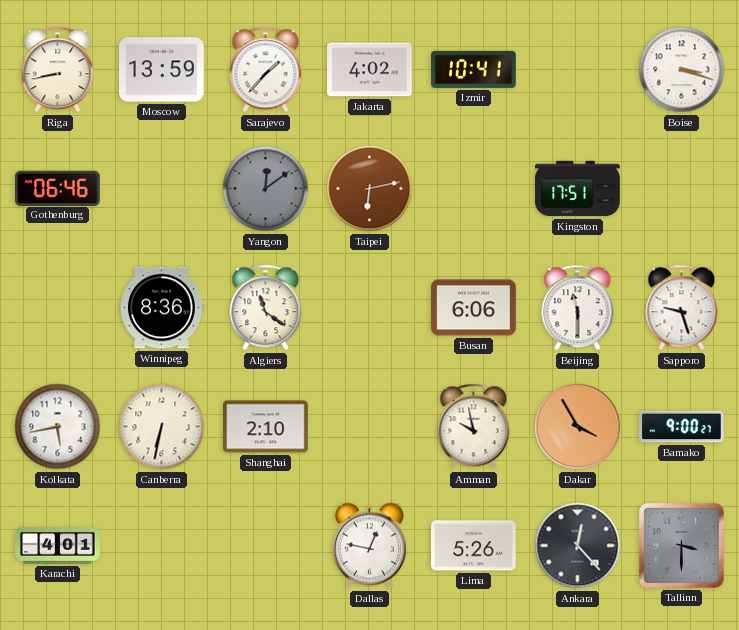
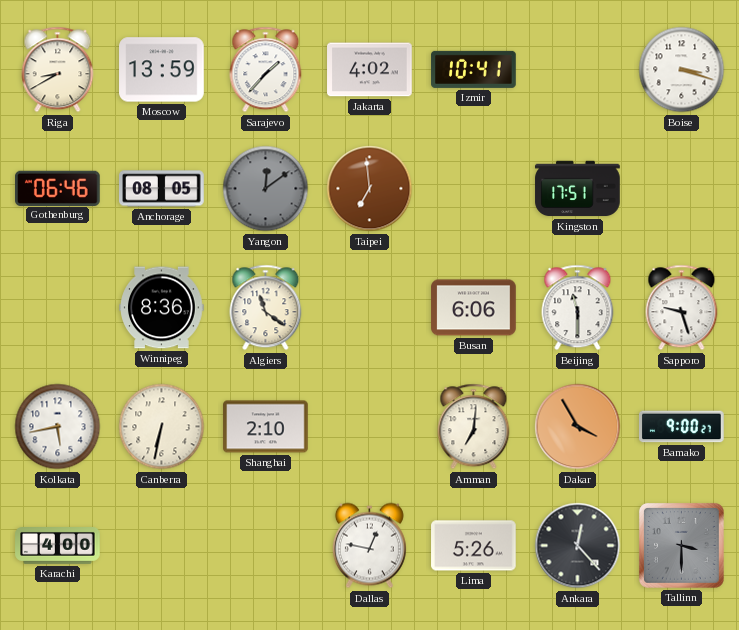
Riga: 8:43 -> 8:40
Anchorage: none -> 08:05
Taipei: 6:13 -> 6:59
Amman: 9:58 -> 7:01
Karachi: 4:01 -> 4:00
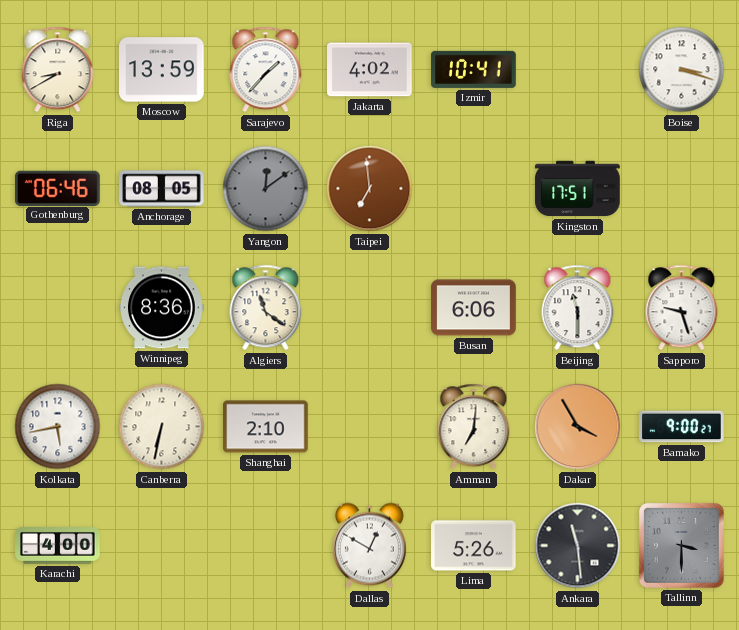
Dallas: 12:47 -> 12:50
Ankara: 12:23 -> 11:29
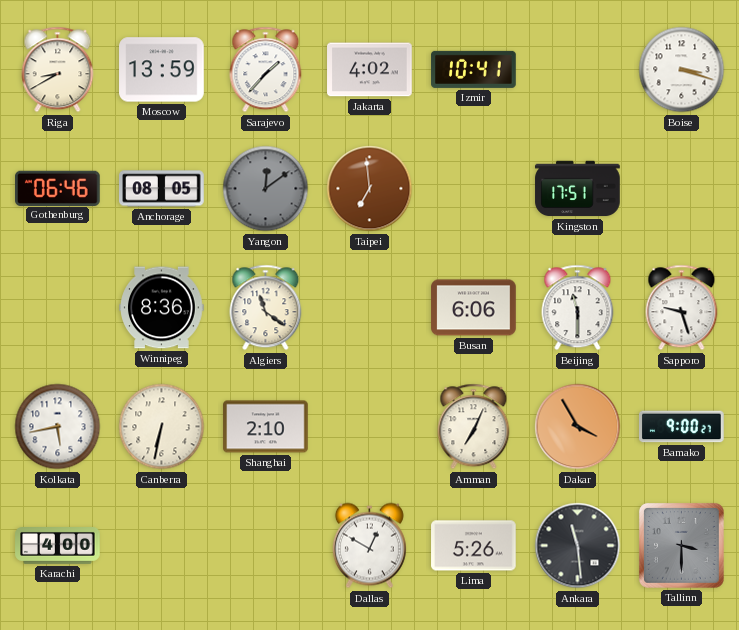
Amman: 7:01 -> 7:04
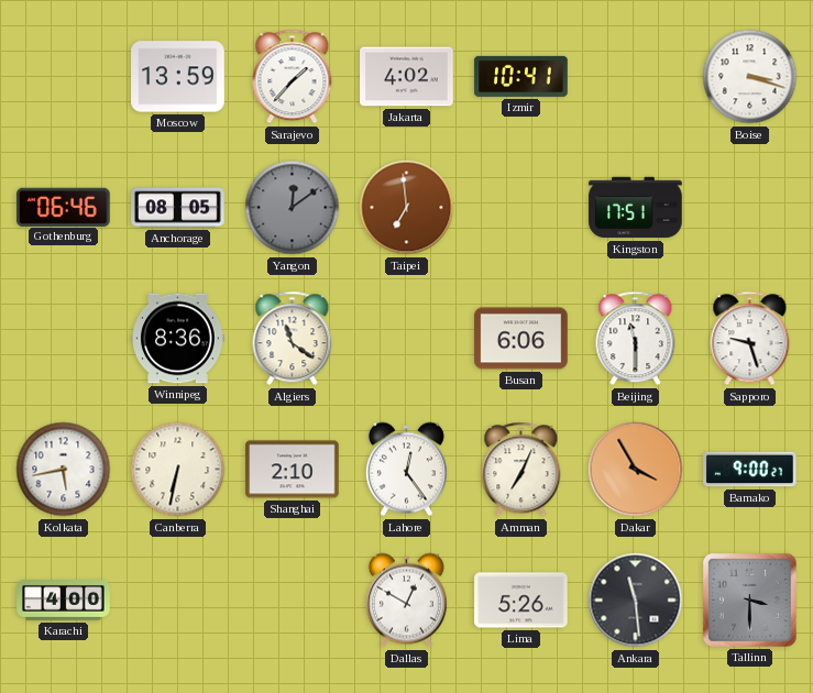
Riga: 8:40 -> none
Lahore: none -> 12:24
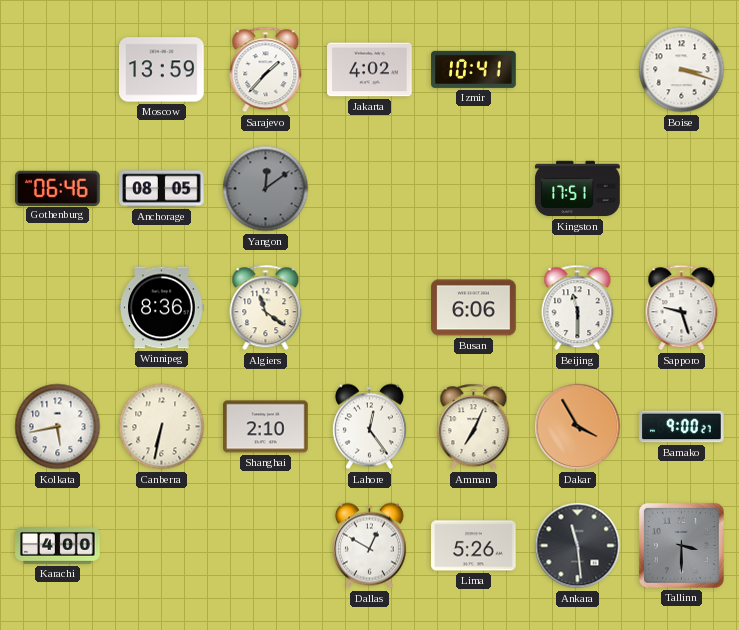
Taipei: 6:59 -> none
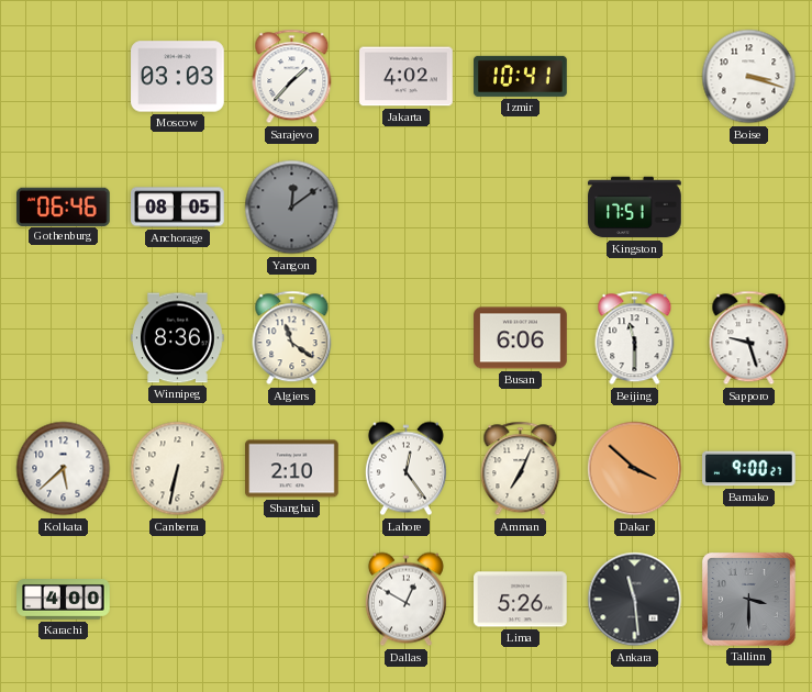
Moscow: 13:59 -> 03:03
Kolkata: 5:43 -> 5:38
Dakar: 3:55 -> 3:52
